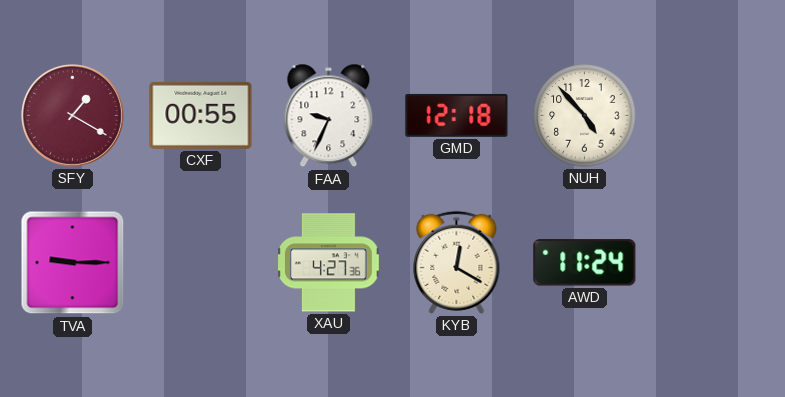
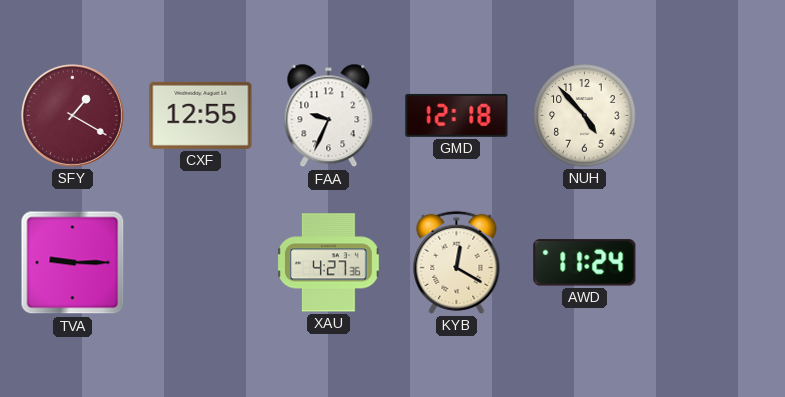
CXF: 00:55 -> 12:55
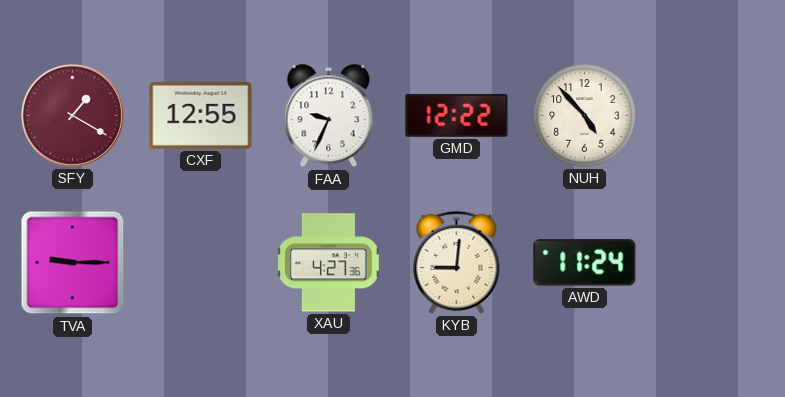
GMD: 12:18 -> 12:22
KYB: 12:20 -> 9:01
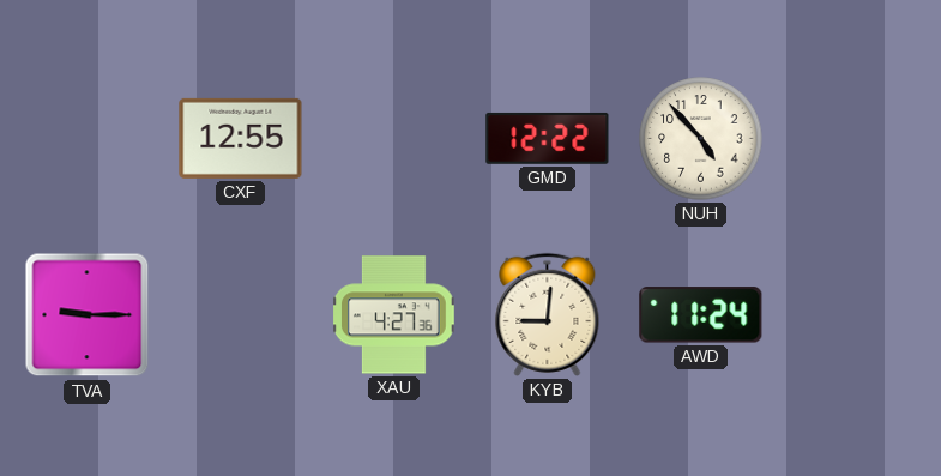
SFY: 1:20 -> none
FAA: 9:34 -> none
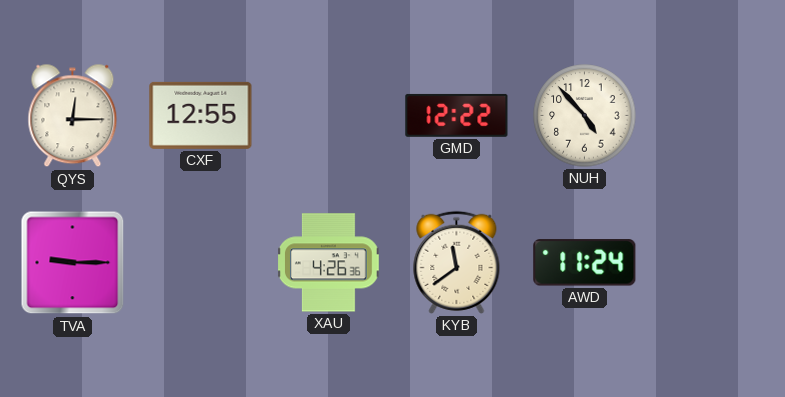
QYS: none -> 12:15
XAU: 4:27 -> 4:26
KYB: 9:01 -> 11:39
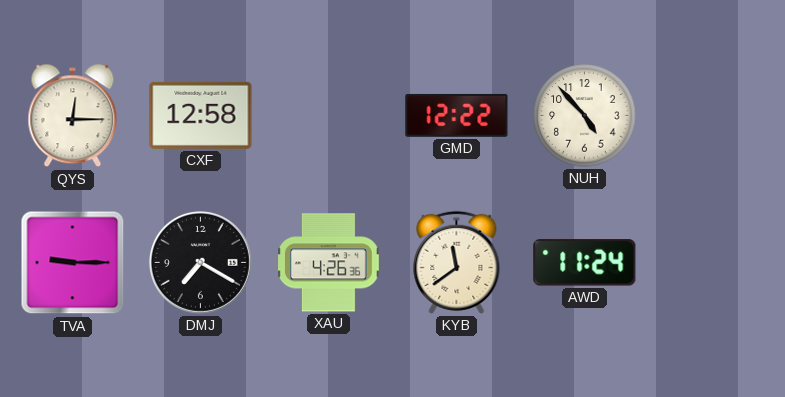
CXF: 12:55 -> 12:58
DMJ: none -> 7:20
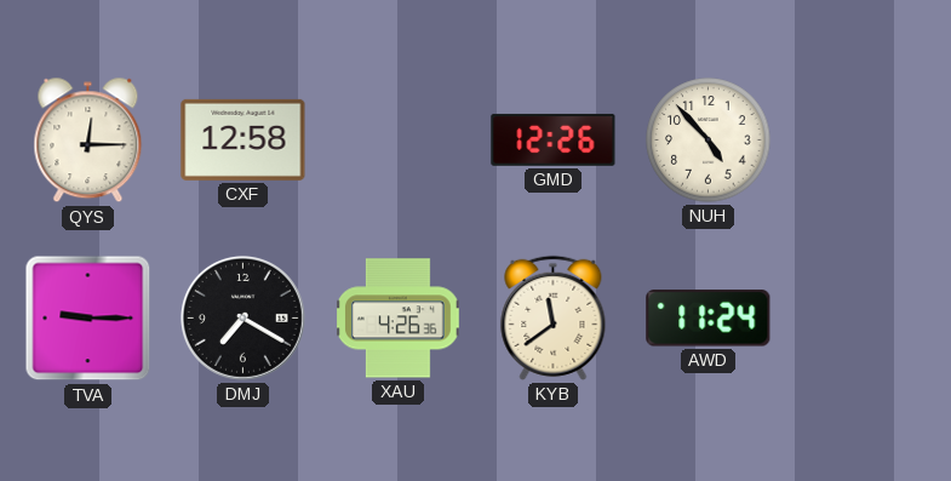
GMD: 12:22 -> 12:26
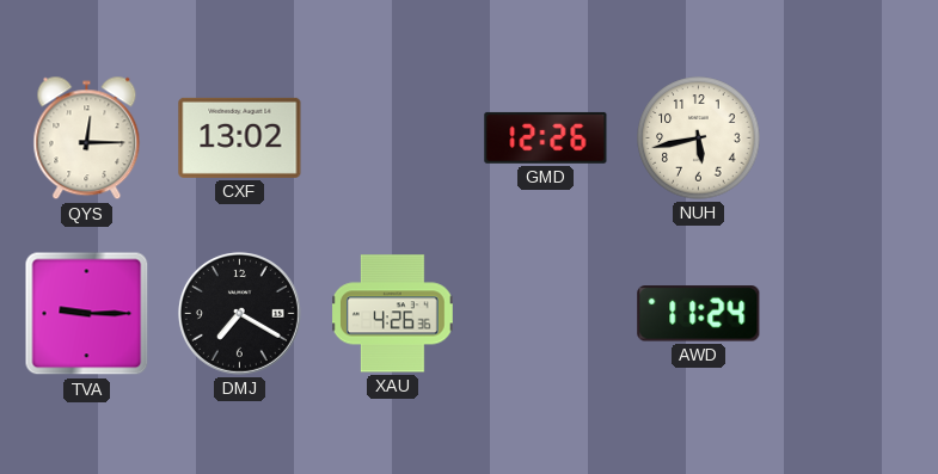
CXF: 12:58 -> 13:02
NUH: 4:53 -> 5:43
KYB: 11:39 -> none
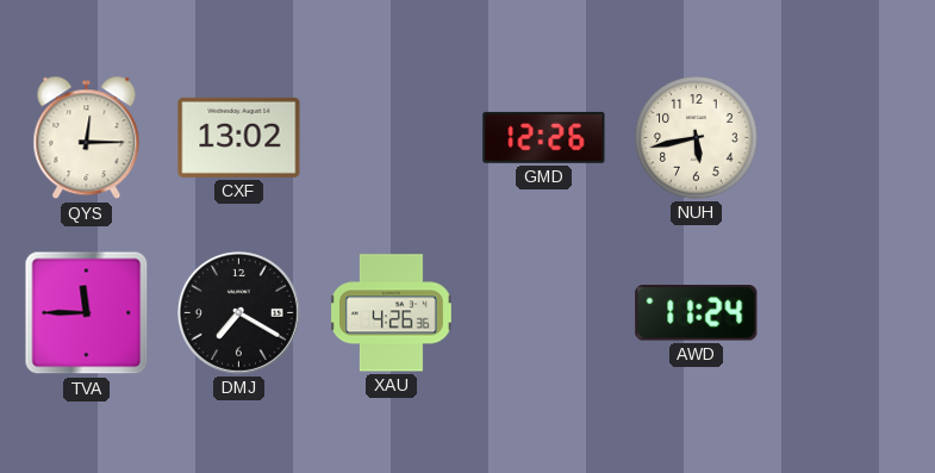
TVA: 9:15 -> 11:45
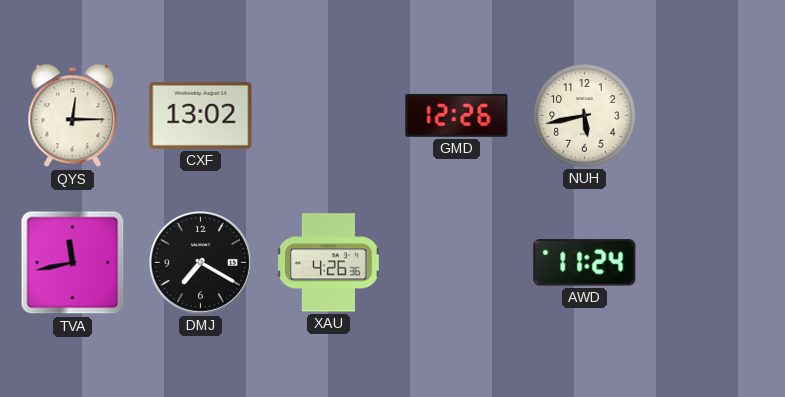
TVA: 11:45 -> 11:43
